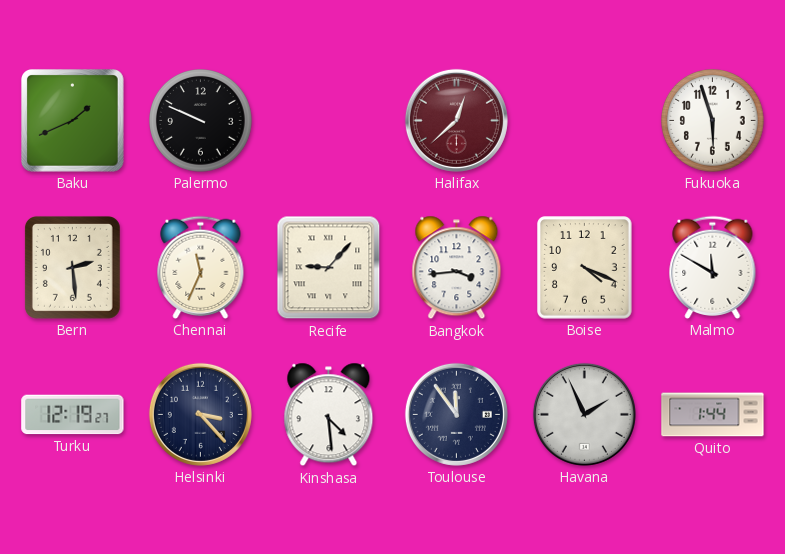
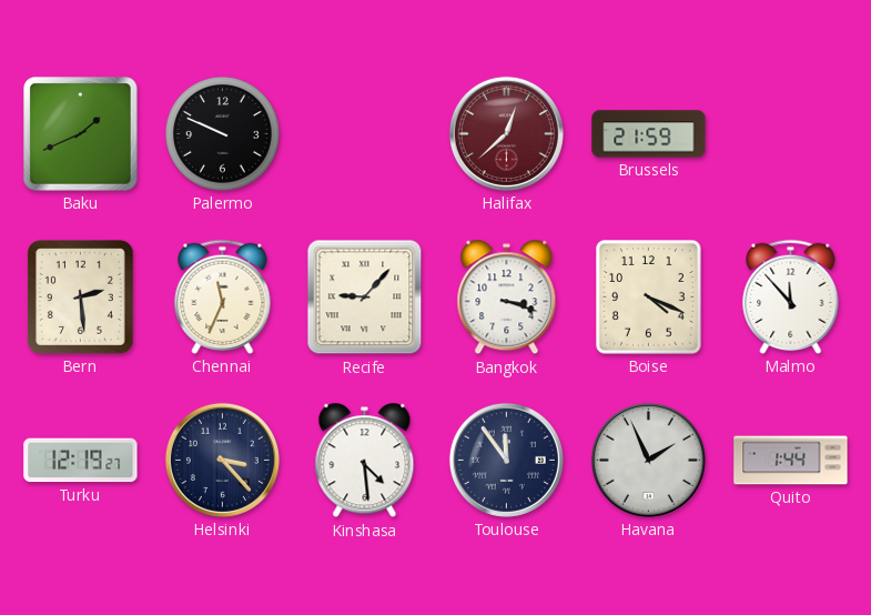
Brussels: none -> 21:59
Fukuoka: 5:57 -> none
Bangkok: 3:44 -> 3:18
Malmo: 11:50 -> 11:53
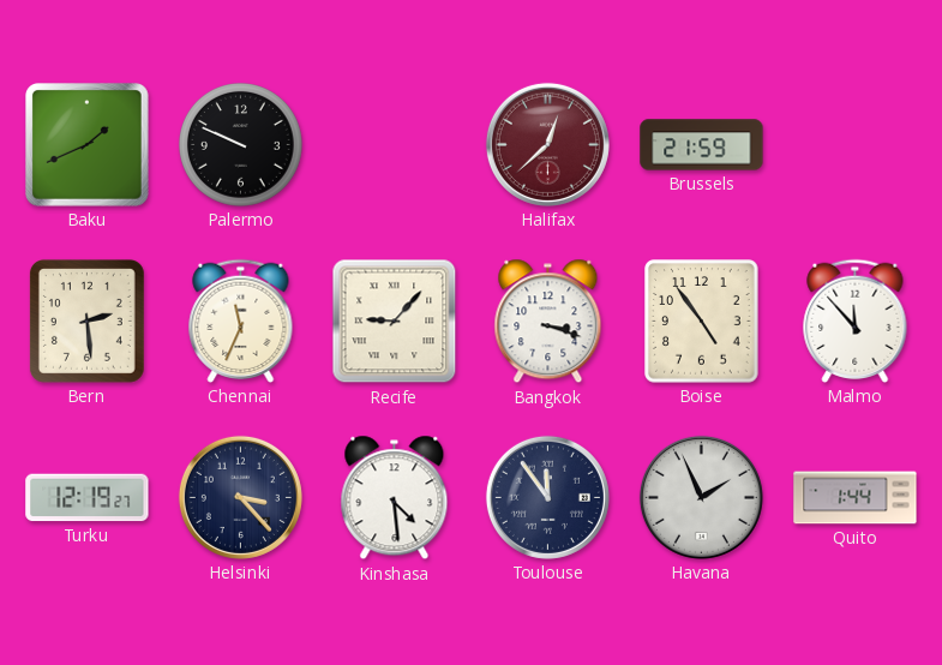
Boise: 4:19 -> 4:54
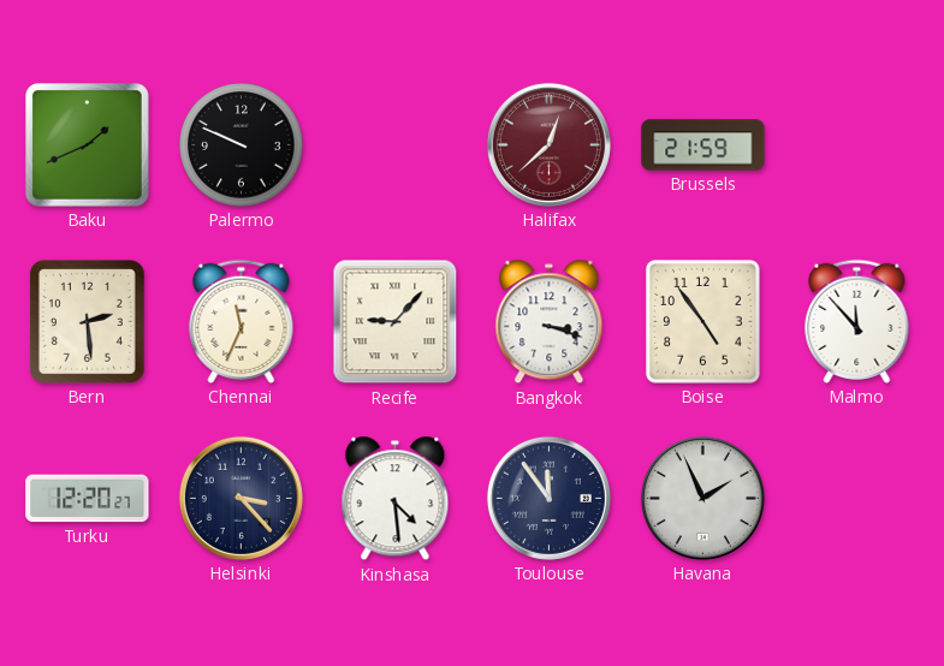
Turku: 12:19 -> 12:20
Quito: 1:44 -> none
